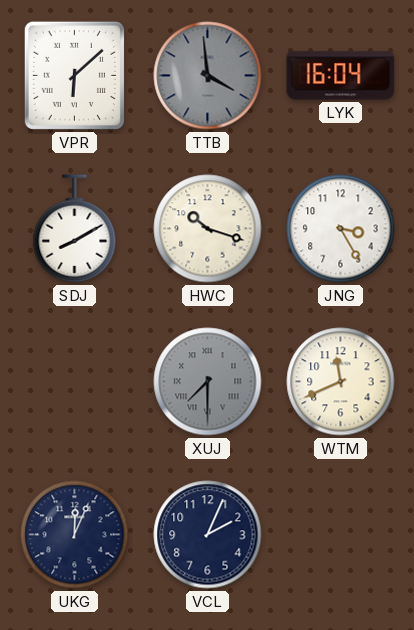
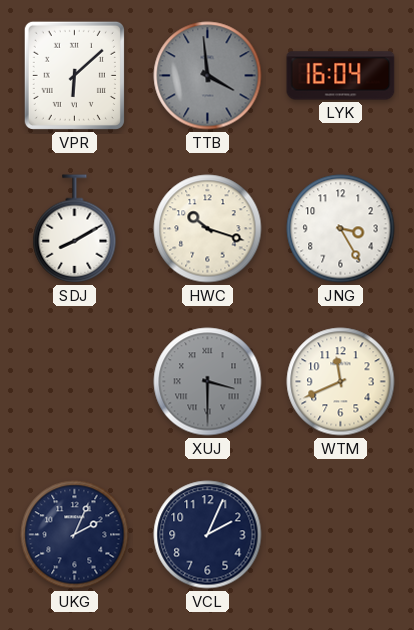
XUJ: 7:30 -> 3:30
UKG: 12:04 -> 2:04
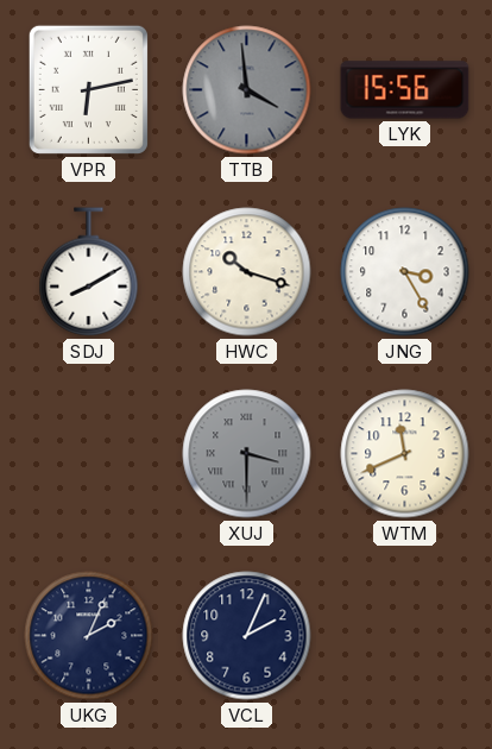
VPR: 6:08 -> 6:13
LYK: 16:04 -> 15:56
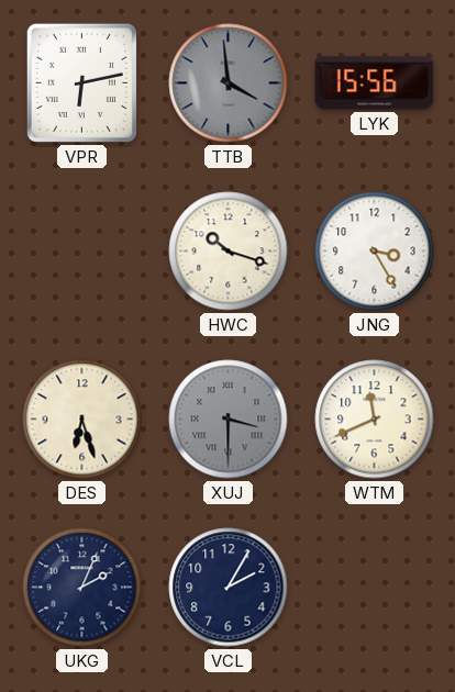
SDJ: 8:10 -> none
DES: none -> 6:27
VCL: 2:04 -> 2:05
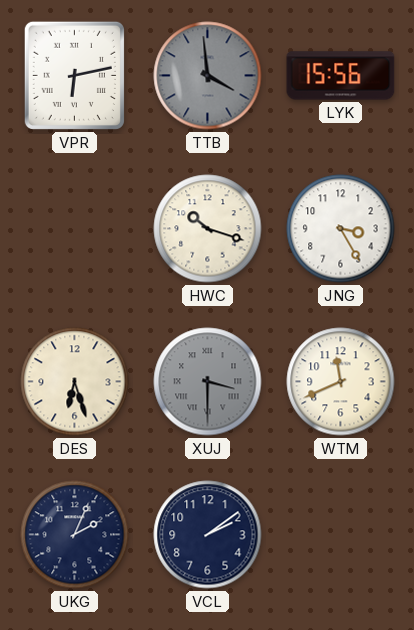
VCL: 2:05 -> 2:09
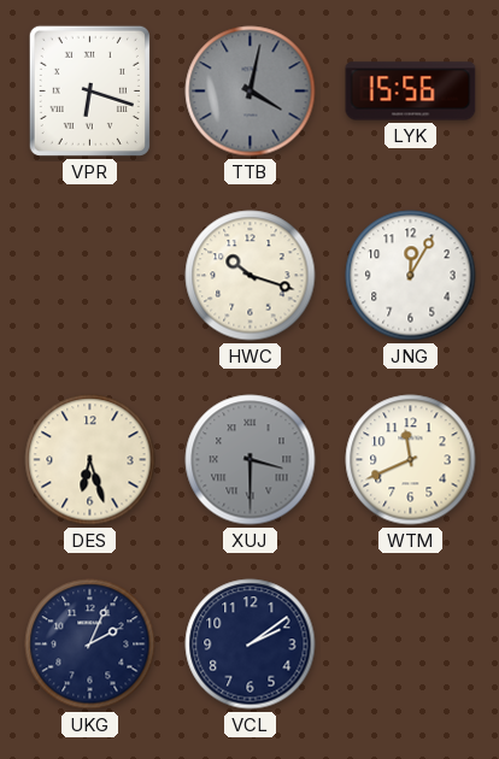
VPR: 6:13 -> 6:18
TTB: 3:59 -> 4:02
JNG: 3:25 -> 12:05
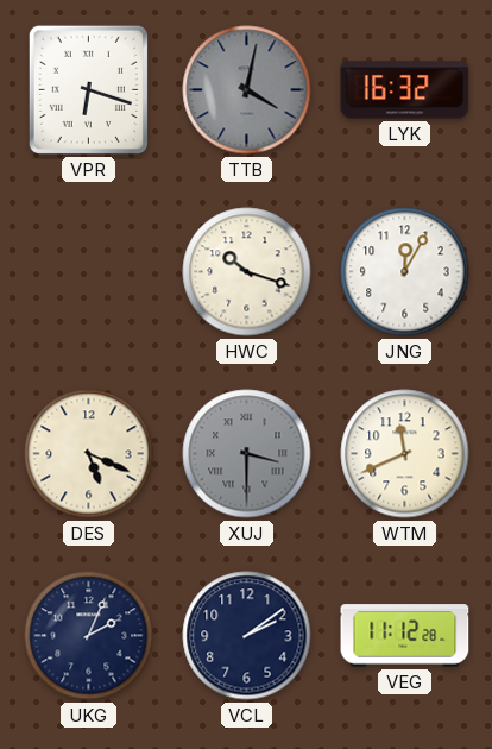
LYK: 15:56 -> 16:32
DES: 6:27 -> 5:19
VEG: none -> 11:12
